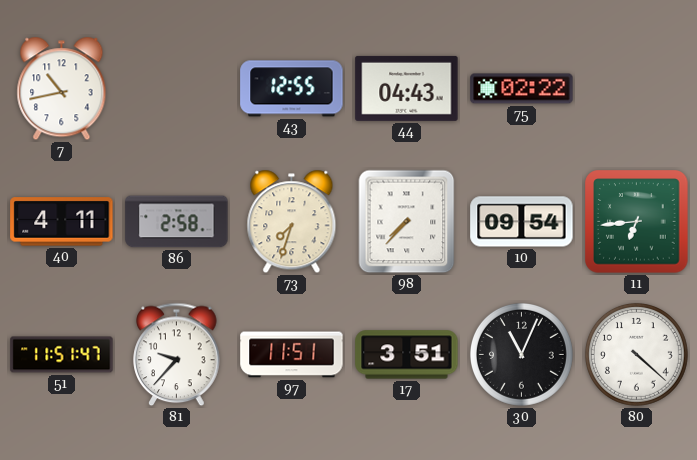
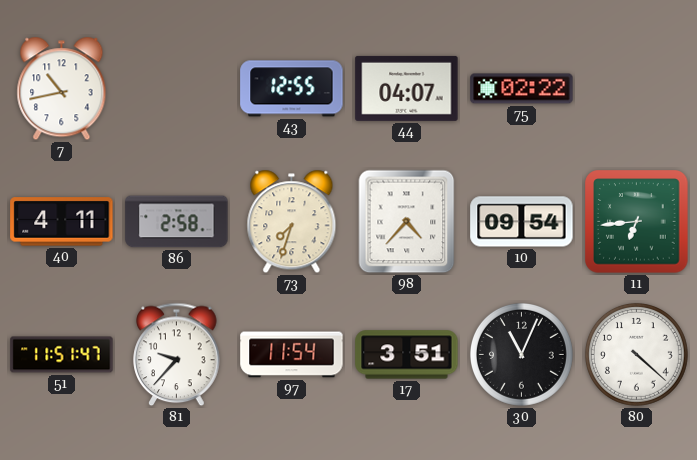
44: 04:43 -> 04:07
98: 7:37 -> 4:37
97: 11:51 -> 11:54
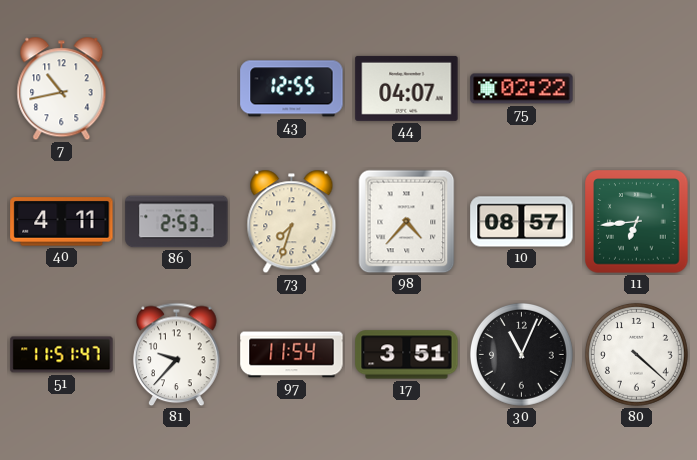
86: 2:58 -> 2:53
10: 09:54 -> 08:57
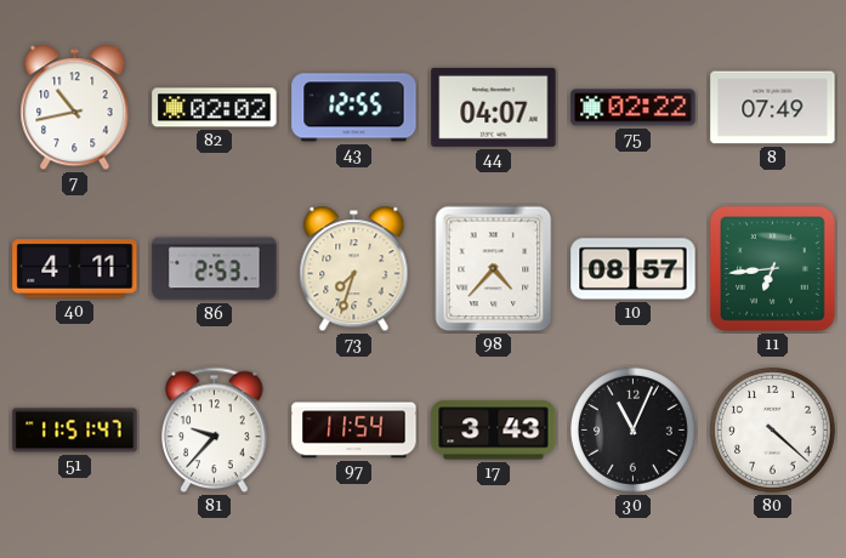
82: none -> 02:02
8: none -> 07:49
17: 3:51 -> 3:43
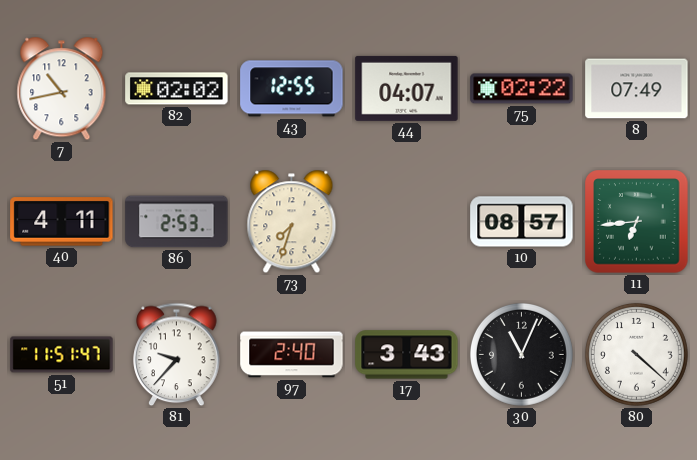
98: 4:37 -> none
97: 11:54 -> 2:40
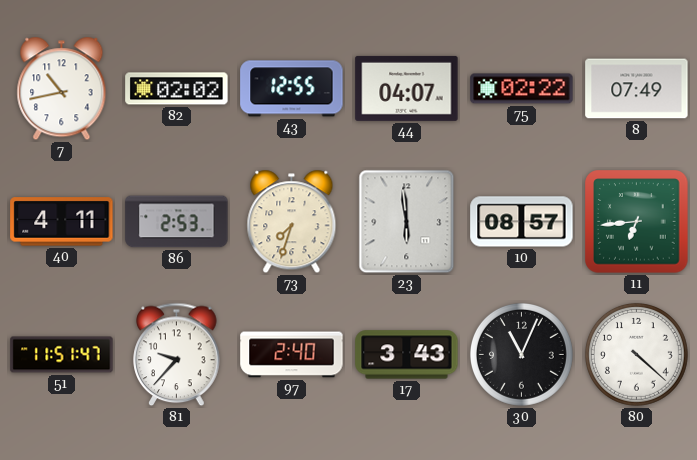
23: none -> 5:59
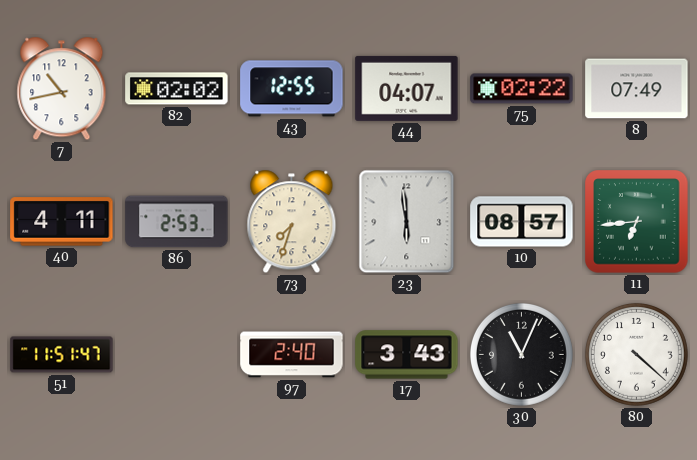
81: 9:37 -> none
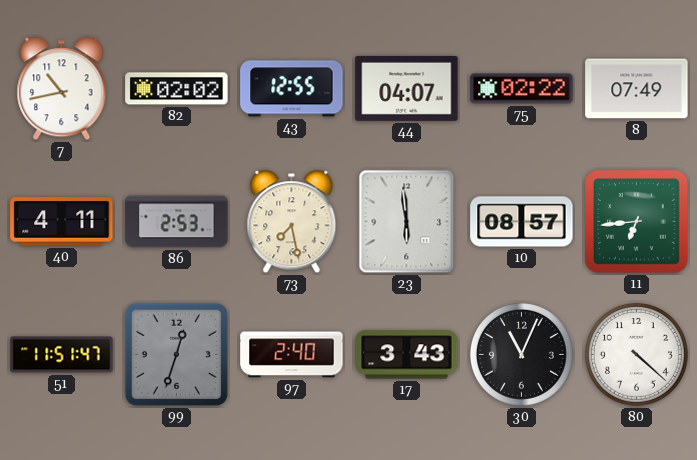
73: 7:33 -> 7:28
99: none -> 12:33
